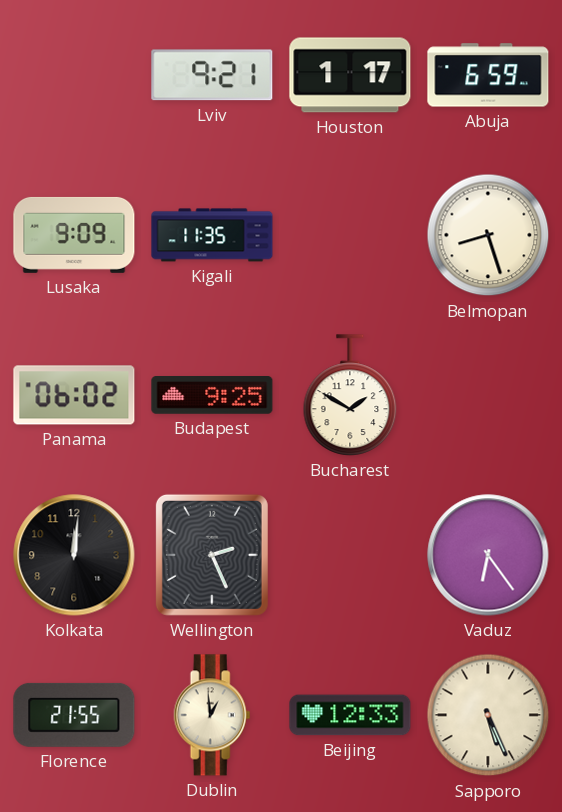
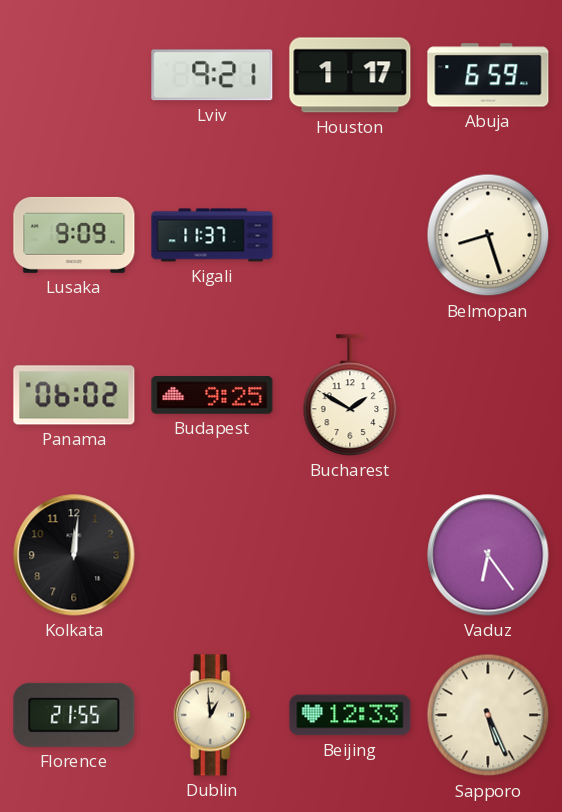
Kigali: 11:35 -> 11:37
Wellington: 2:26 -> none
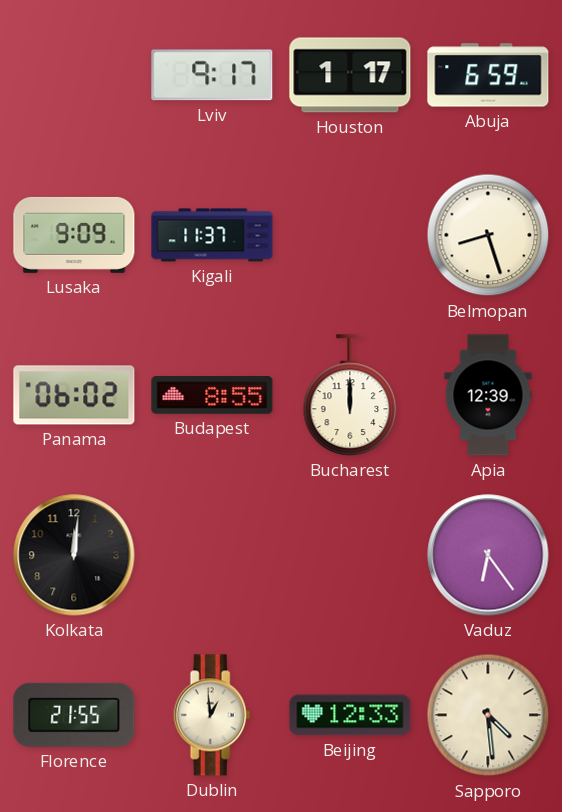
Lviv: 9:21 -> 9:17
Budapest: 9:25 -> 8:55
Bucharest: 1:50 -> 12:00
Apia: none -> 12:39
Sapporo: 5:26 -> 4:29
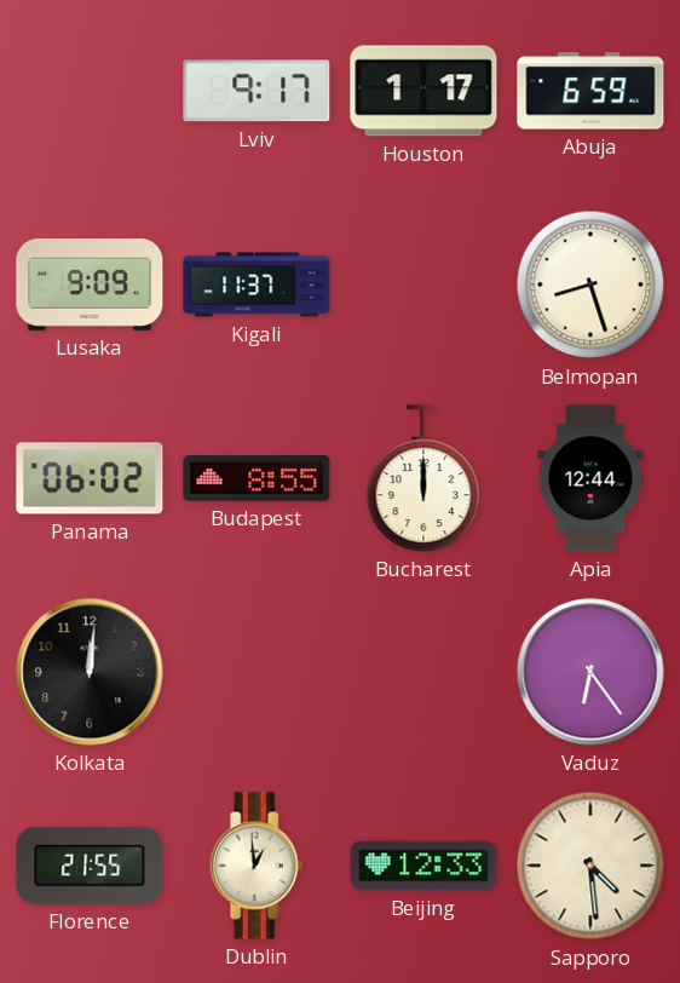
Apia: 12:39 -> 12:44
